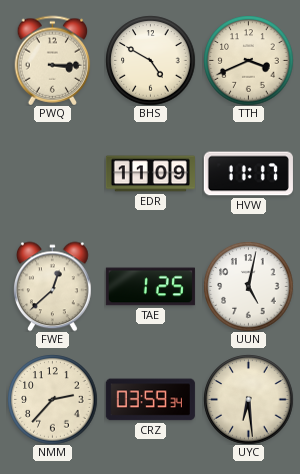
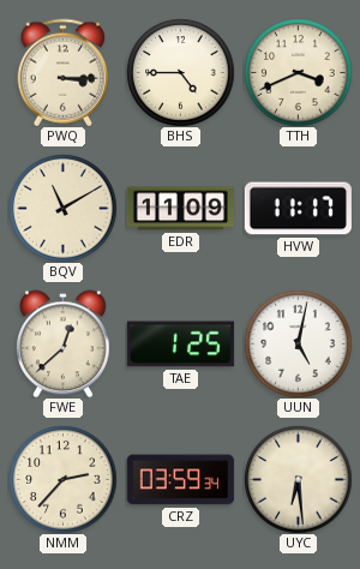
BHS: 4:50 -> 4:45
BQV: none -> 11:10
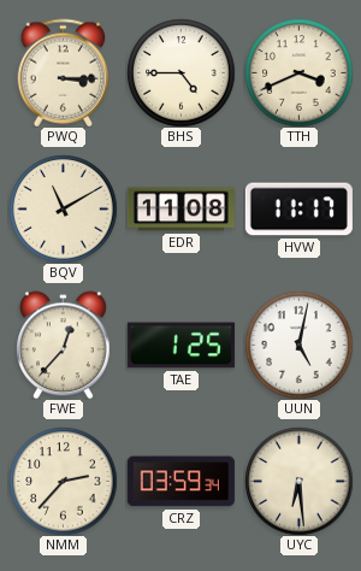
EDR: 11:09 -> 11:08
FWE: 12:38 -> 12:37
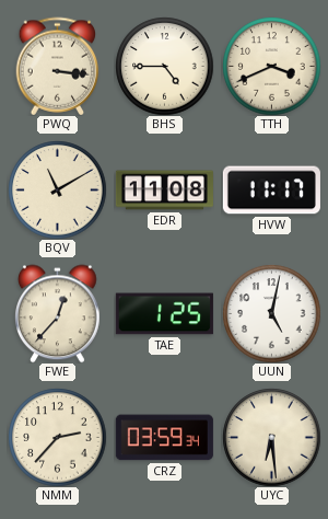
PWQ: 3:15 -> 3:16
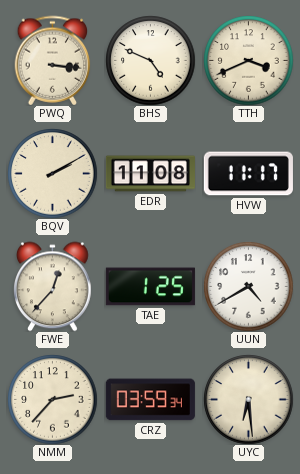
BHS: 4:45 -> 4:49
BQV: 11:10 -> 2:10
UUN: 5:02 -> 4:40
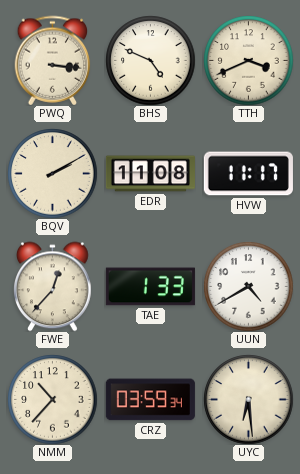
TAE: 1:25 -> 1:33
NMM: 2:37 -> 10:37
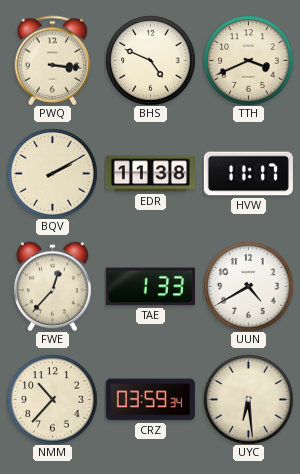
EDR: 11:08 -> 11:38
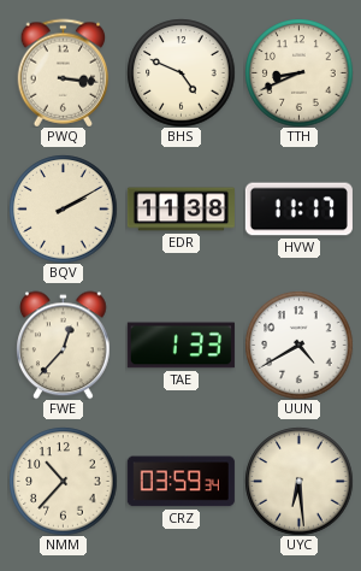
TTH: 3:41 -> 8:41
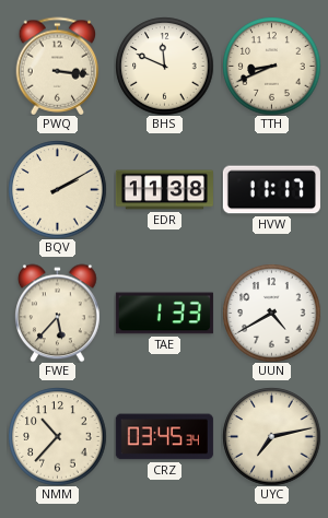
BHS: 4:49 -> 11:49
FWE: 12:37 -> 5:37
CRZ: 03:59 -> 03:45
UYC: 6:29 -> 7:13
